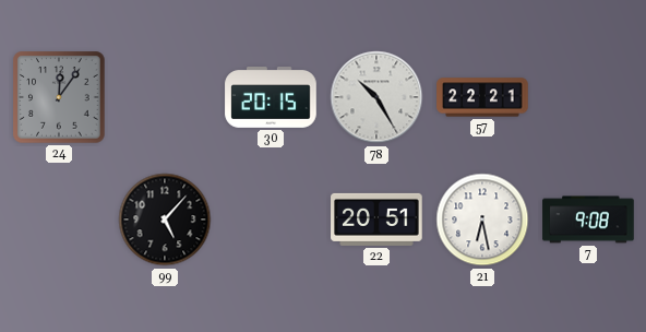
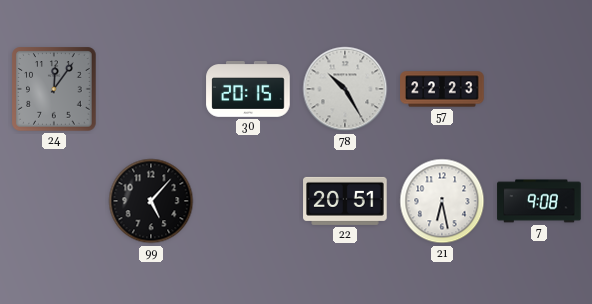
57: 22:21 -> 22:23
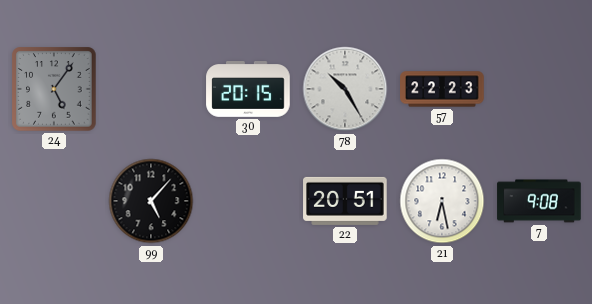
24: 12:06 -> 5:06
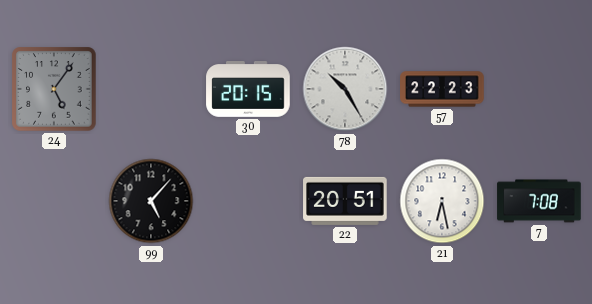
7: 9:08 -> 7:08
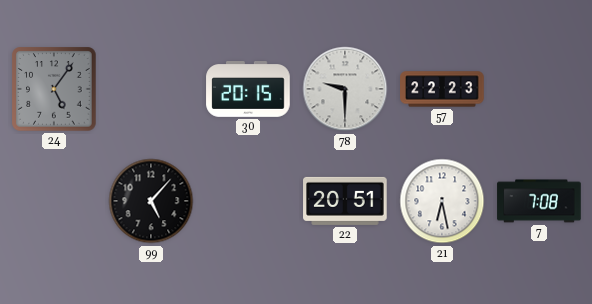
78: 10:25 -> 9:30
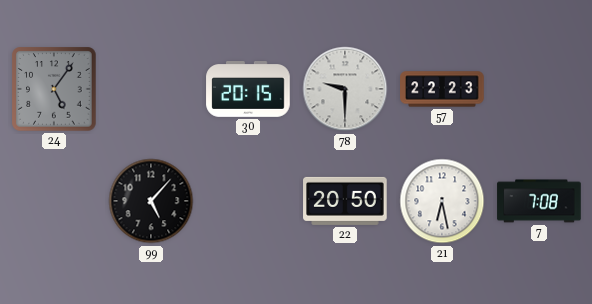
22: 20:51 -> 20:50
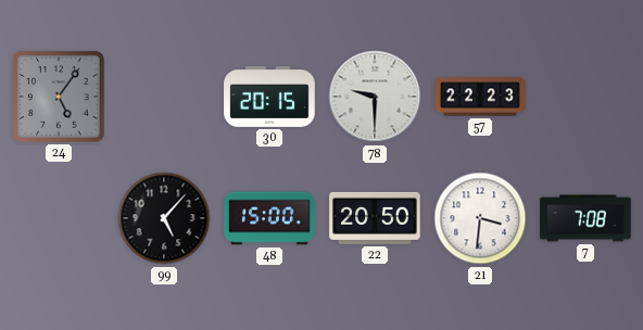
48: none -> 15:00
21: 6:28 -> 3:31
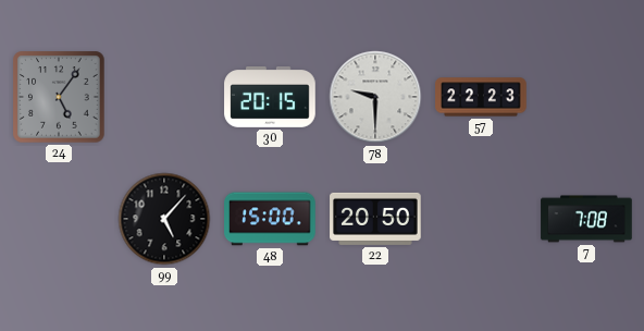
21: 3:31 -> none
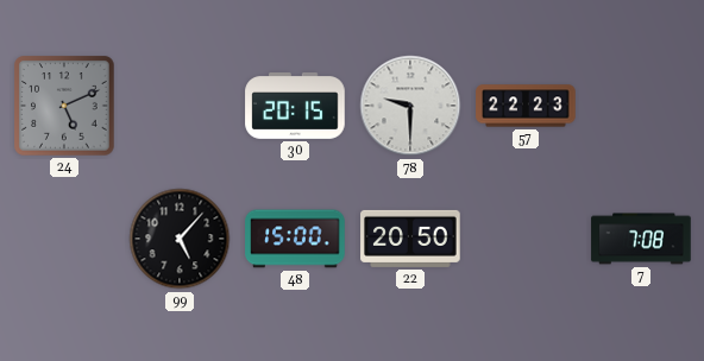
24: 5:06 -> 5:11
